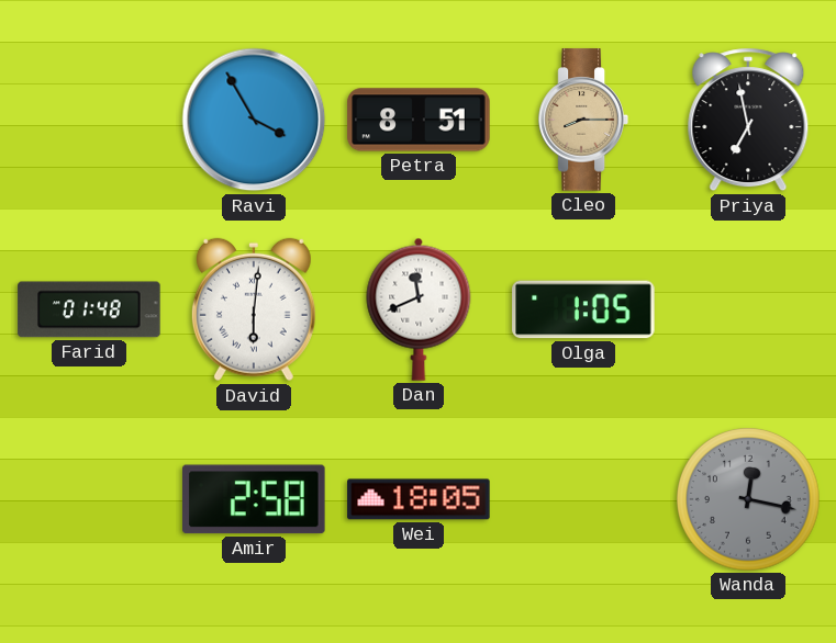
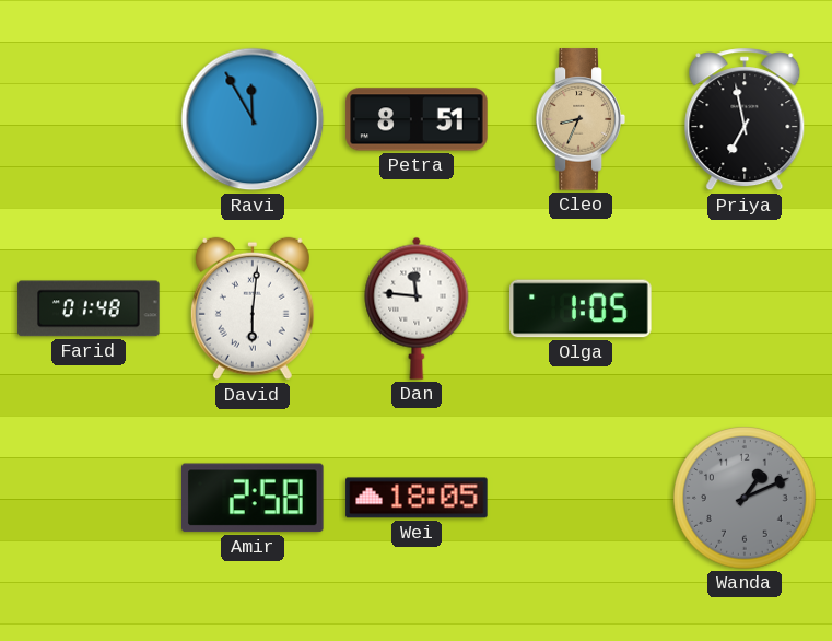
Ravi: 3:55 -> 11:55
Cleo: 8:15 -> 8:34
Dan: 11:41 -> 11:46
Wanda: 12:17 -> 1:11
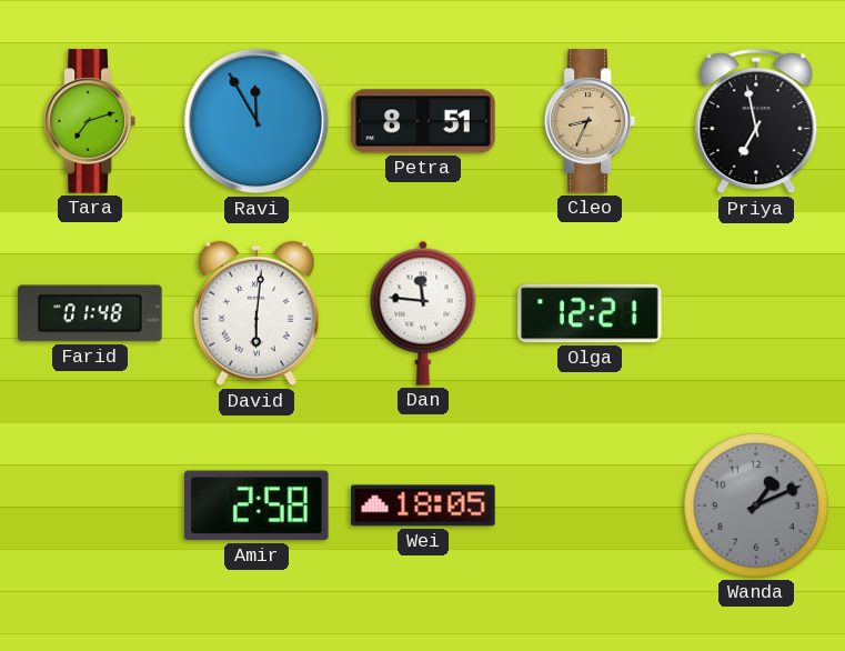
Tara: none -> 7:12
Olga: 1:05 -> 12:21
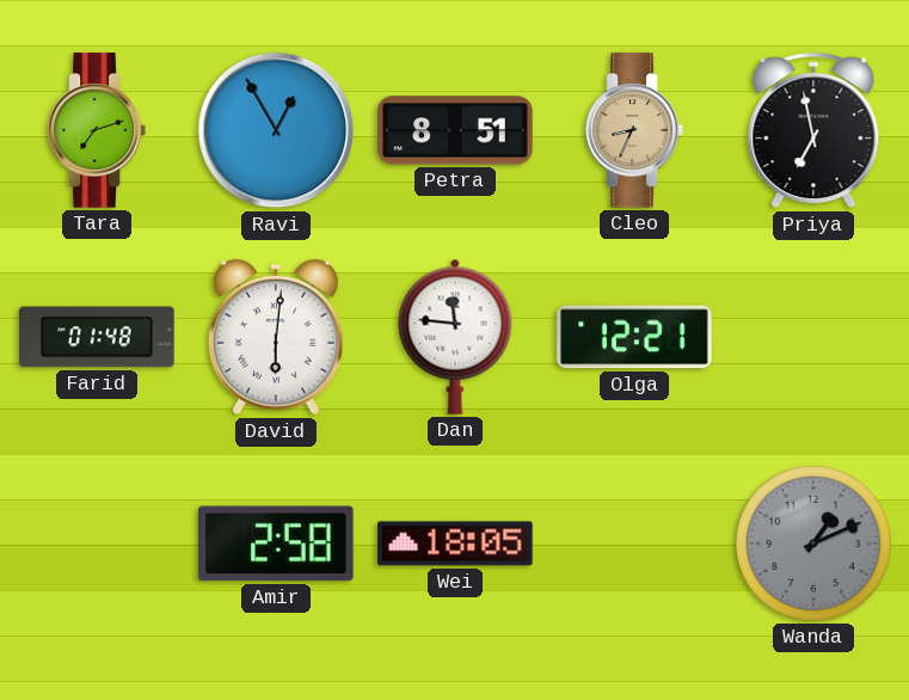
Ravi: 11:55 -> 12:55
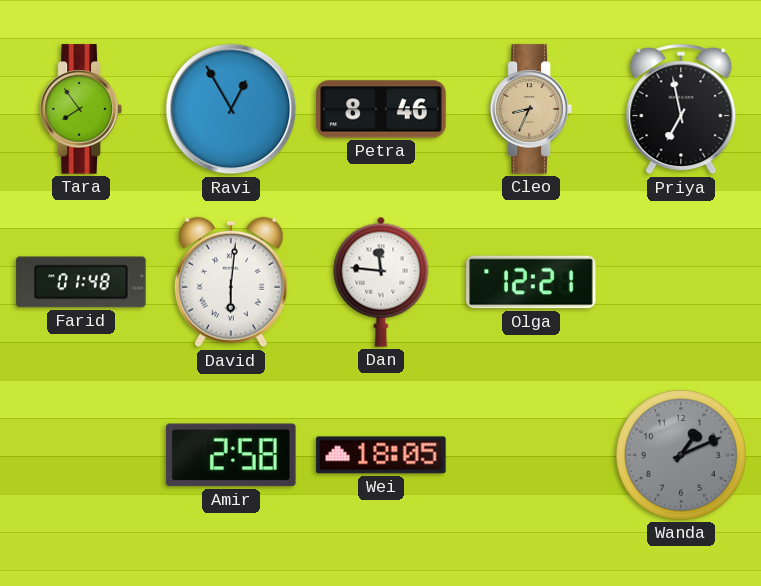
Tara: 7:12 -> 7:54
Petra: 8:51 -> 8:46
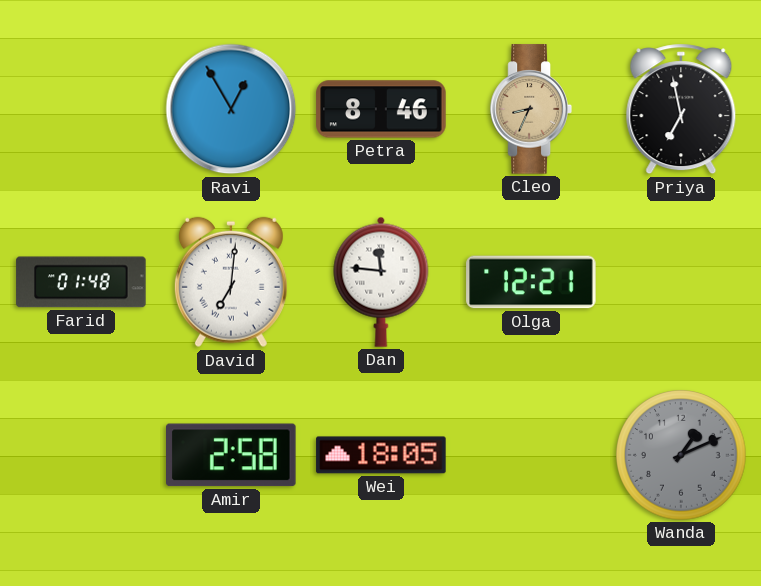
Tara: 7:54 -> none
David: 6:01 -> 7:01
